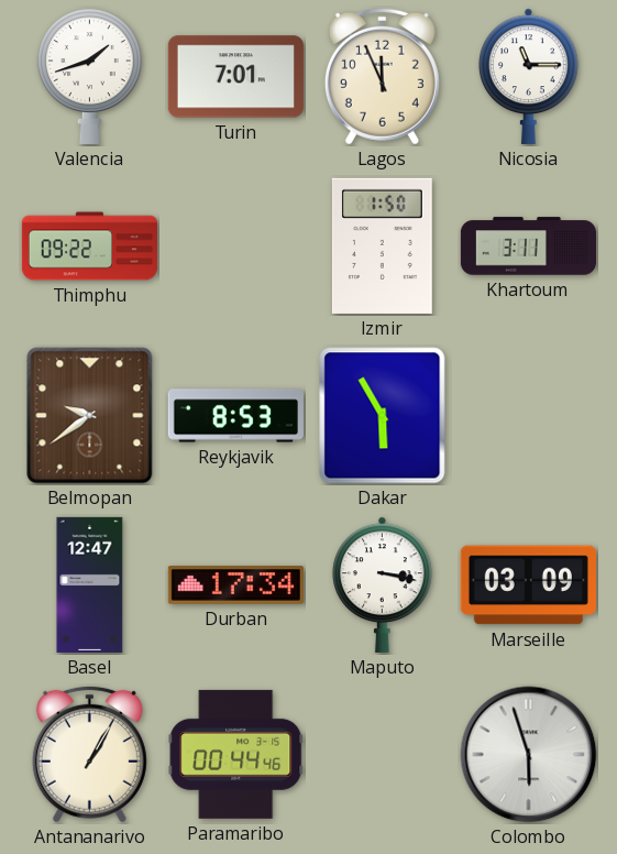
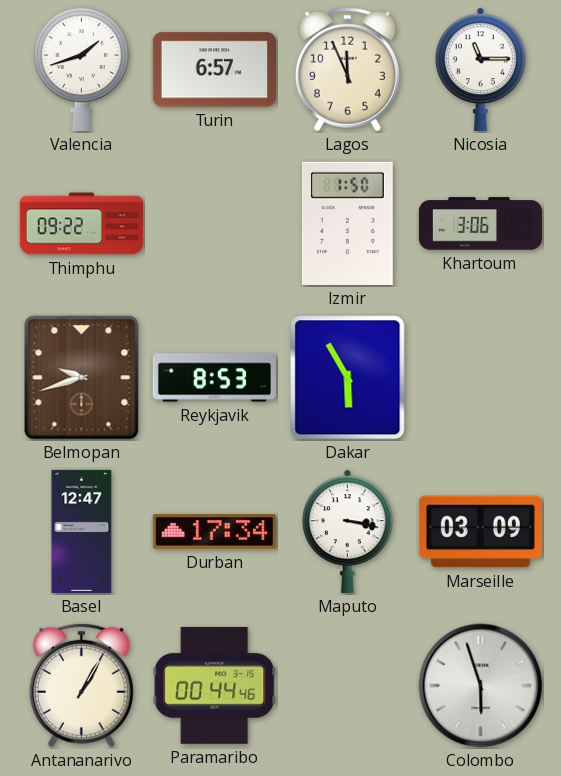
Turin: 7:01 -> 6:57
Khartoum: 3:11 -> 3:06
Belmopan: 9:39 -> 9:42
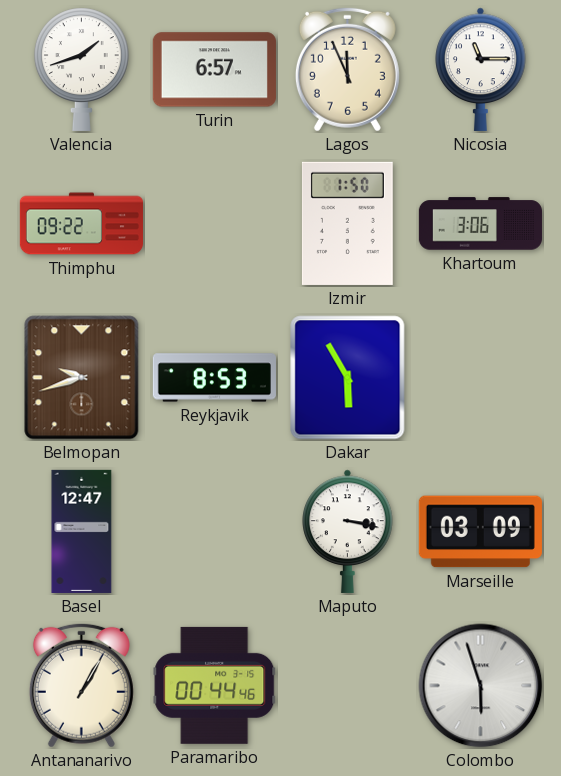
Durban: 17:34 -> none
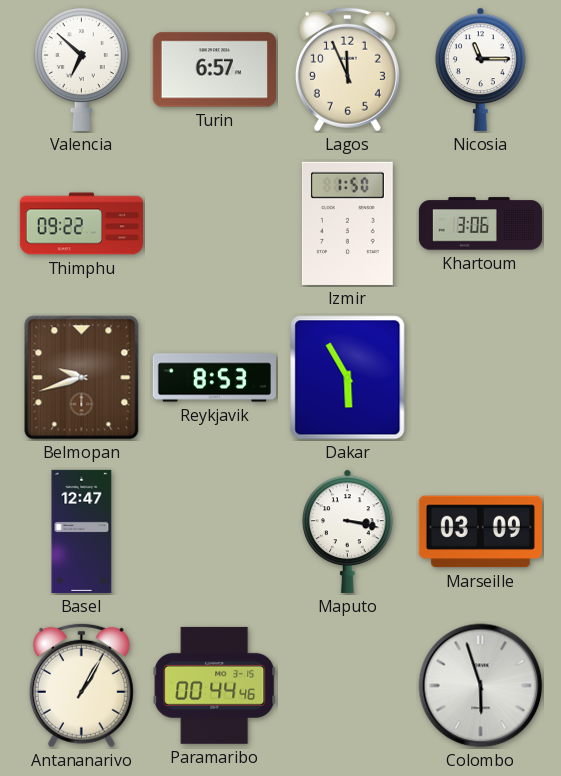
Valencia: 1:42 -> 6:52
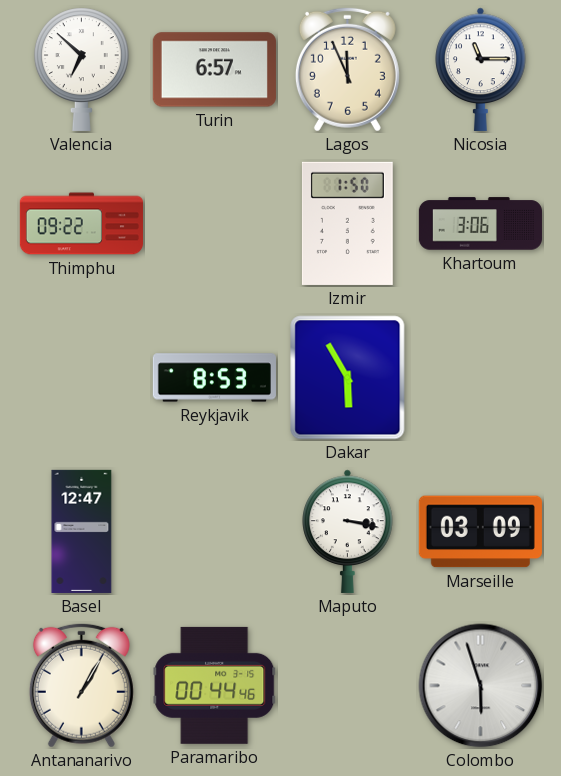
Belmopan: 9:42 -> none
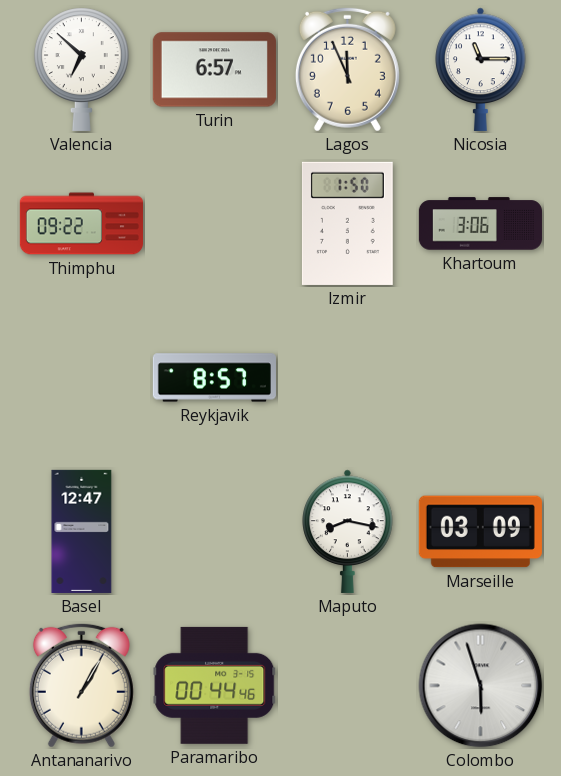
Reykjavik: 8:53 -> 8:57
Dakar: 5:55 -> none
Maputo: 3:17 -> 8:17
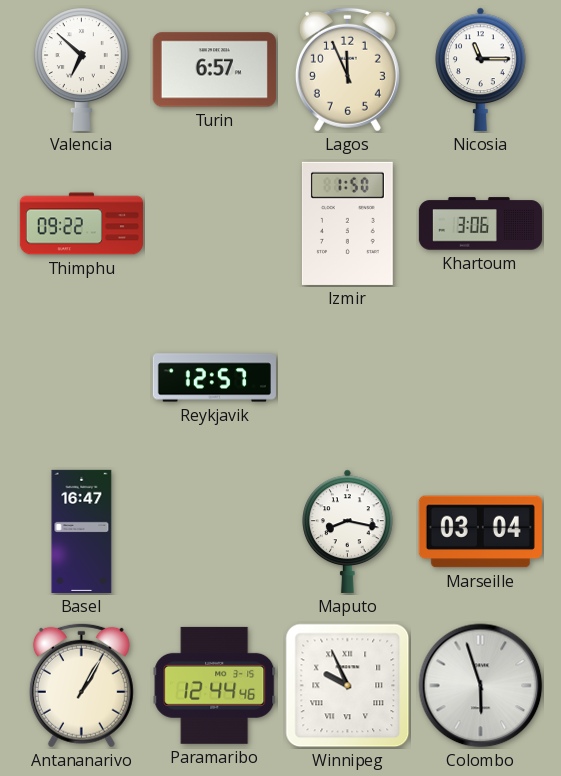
Reykjavik: 8:57 -> 12:57
Basel: 12:47 -> 16:47
Marseille: 03:09 -> 03:04
Paramaribo: 00:44 -> 12:44
Winnipeg: none -> 9:56
